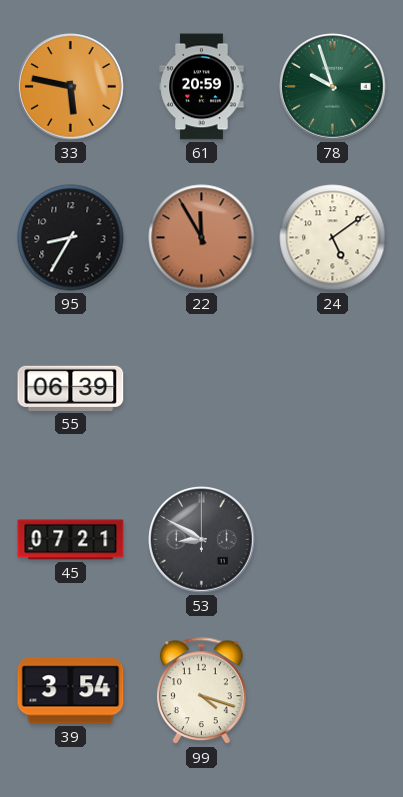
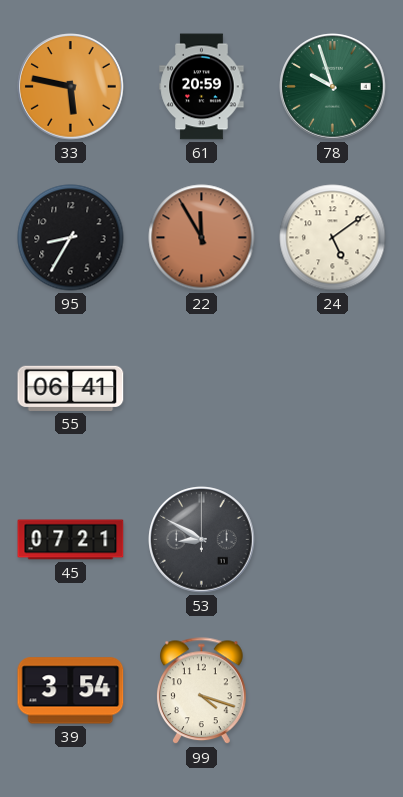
55: 06:39 -> 06:41
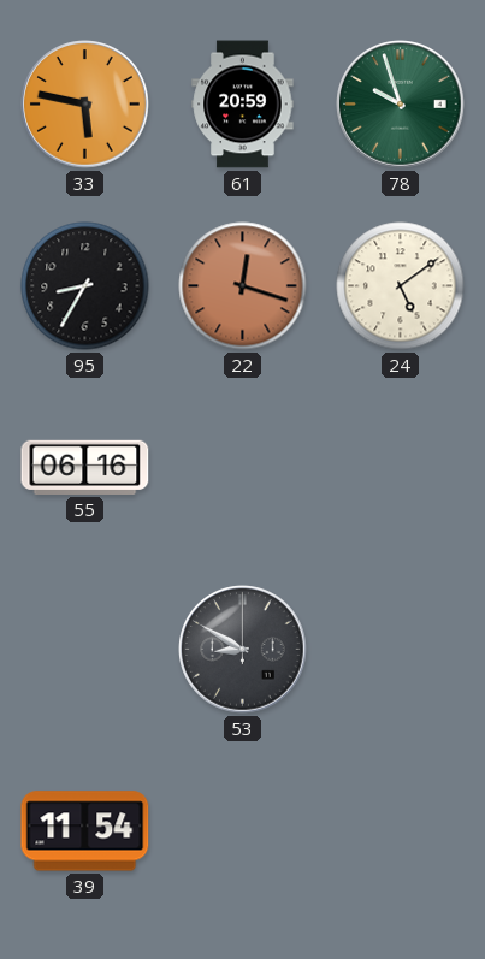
22: 11:55 -> 12:18
55: 06:41 -> 06:16
45: 07:21 -> none
39: 3:54 -> 11:54
99: 4:18 -> none
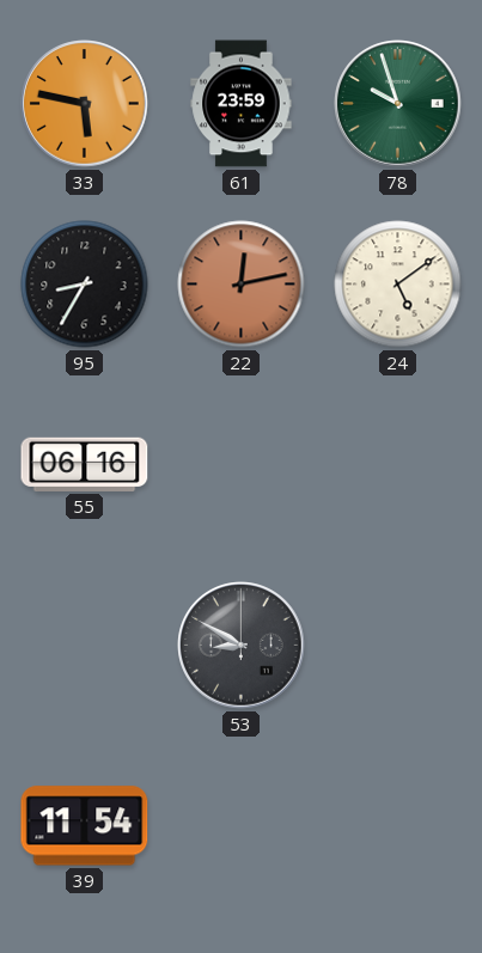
61: 20:59 -> 23:59
22: 12:18 -> 12:13
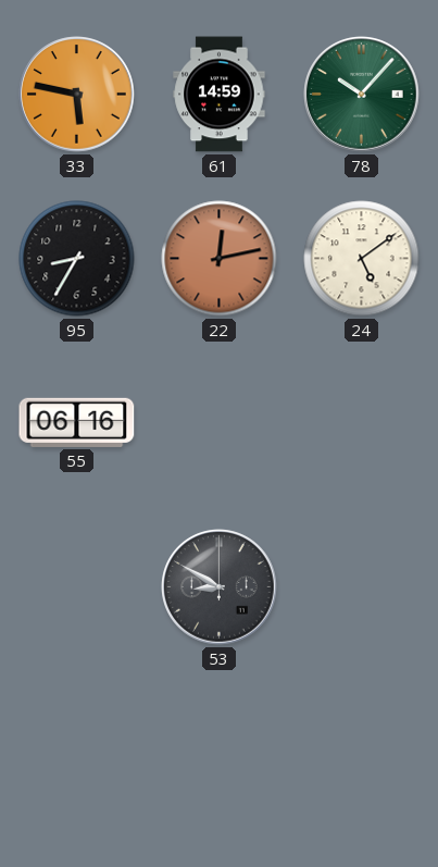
61: 23:59 -> 14:59
78: 9:57 -> 10:07
39: 11:54 -> none
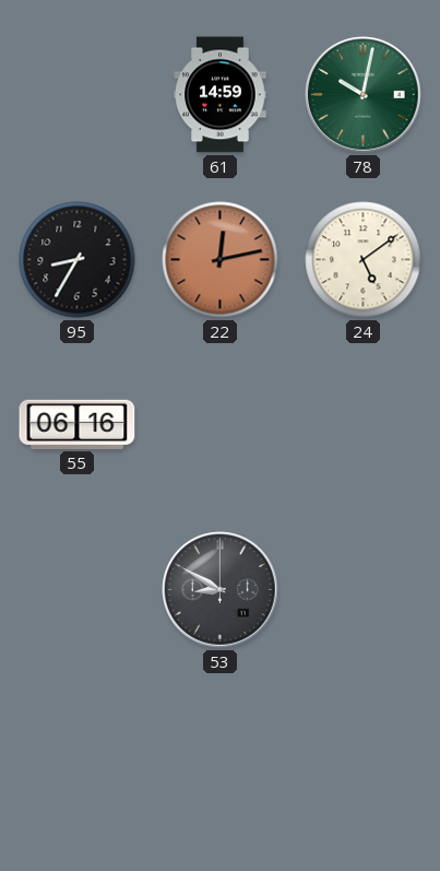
33: 5:47 -> none
78: 10:07 -> 10:02
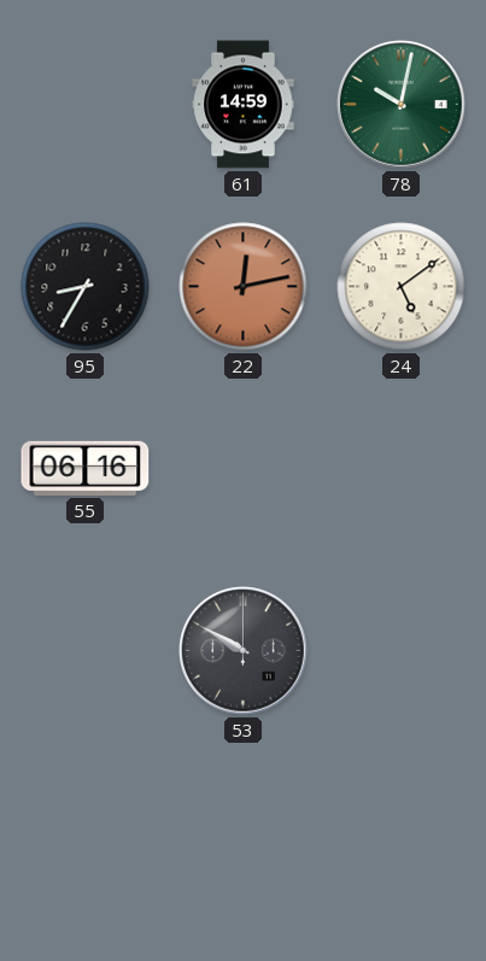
53: 8:50 -> 9:50
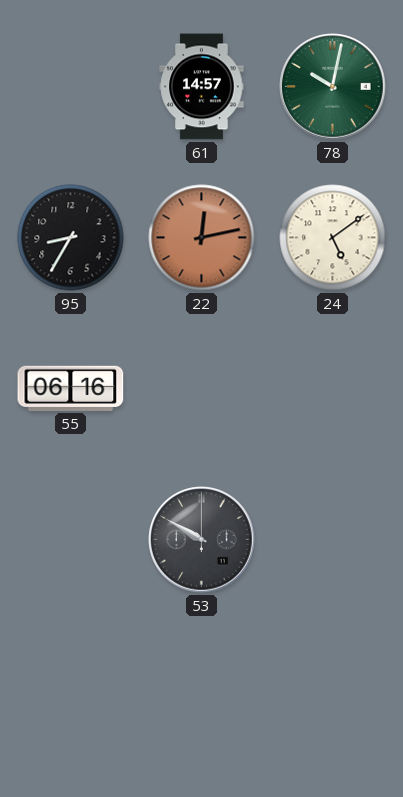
61: 14:59 -> 14:57
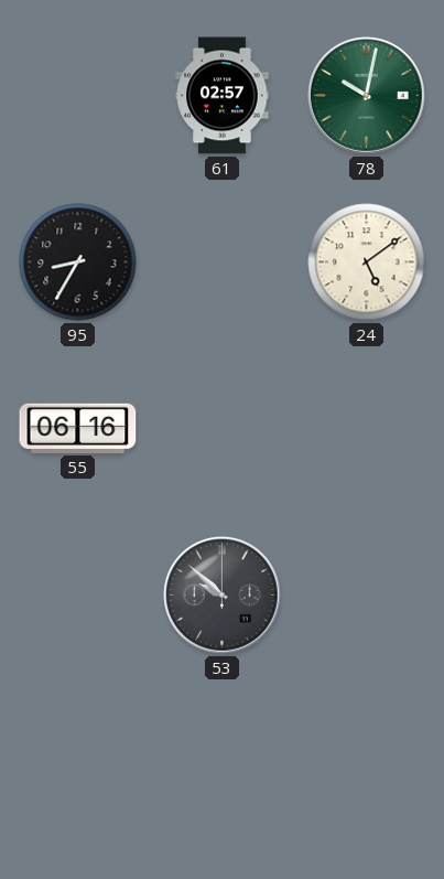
61: 14:57 -> 02:57
22: 12:13 -> none
53: 9:50 -> 9:52
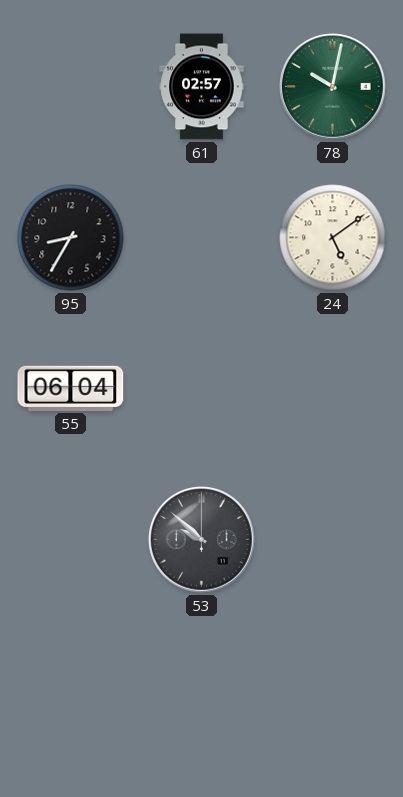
55: 06:16 -> 06:04
